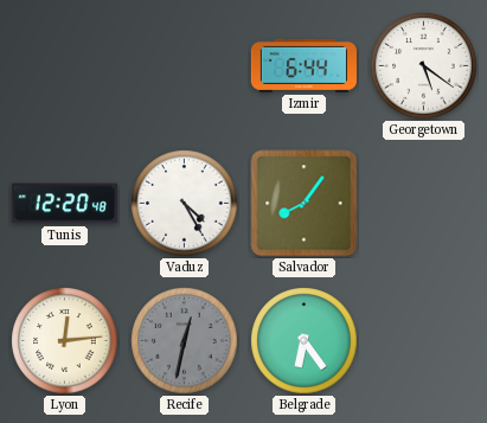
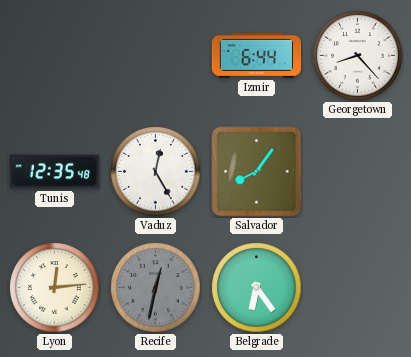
Georgetown: 5:21 -> 8:23
Tunis: 12:20 -> 12:35
Vaduz: 4:25 -> 12:25
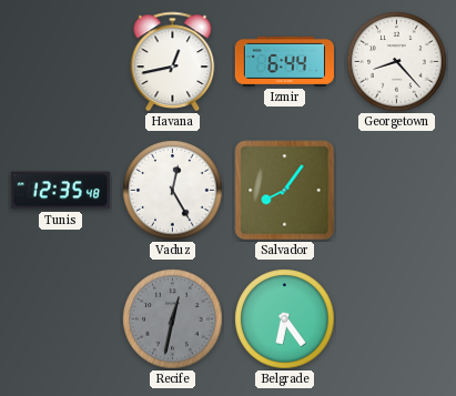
Havana: none -> 12:43
Lyon: 12:14 -> none
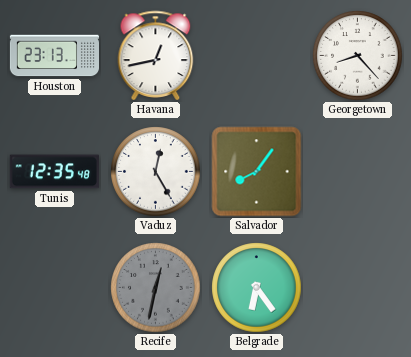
Houston: none -> 23:13
Izmir: 6:44 -> none
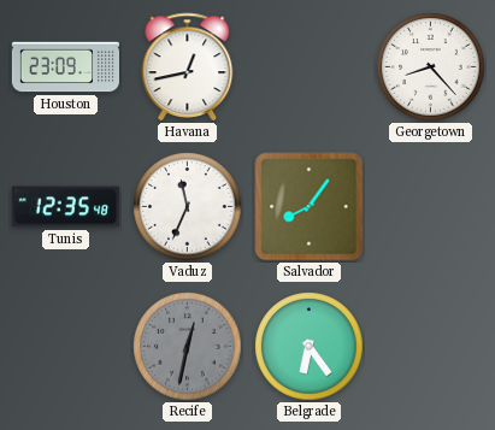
Houston: 23:13 -> 23:09
Vaduz: 12:25 -> 11:34
